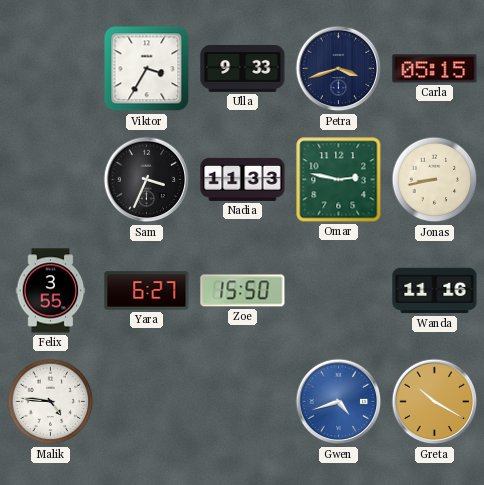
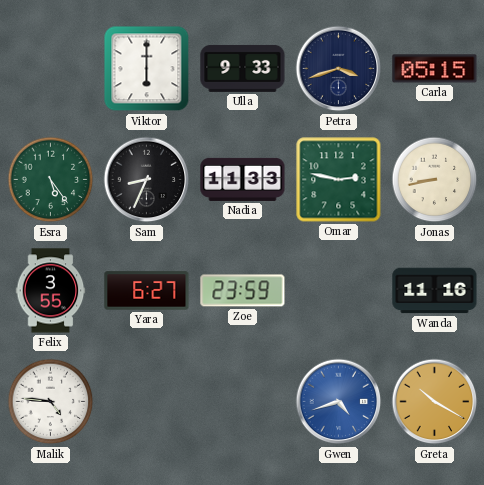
Viktor: 3:35 -> 6:00
Esra: none -> 5:24
Sam: 3:34 -> 8:34
Zoe: 15:50 -> 23:59
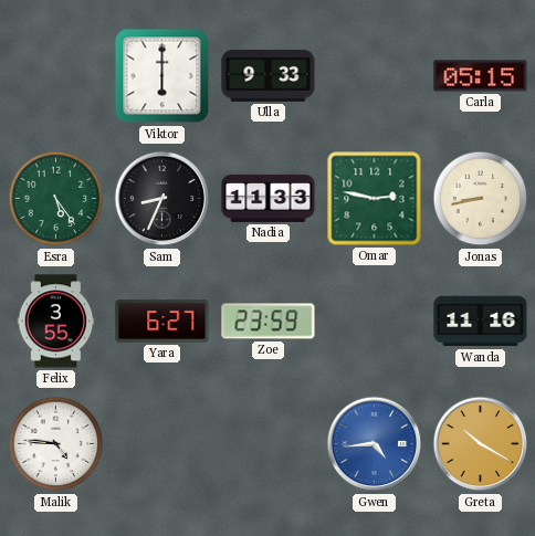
Petra: 3:42 -> none
Gwen: 4:42 -> 4:44
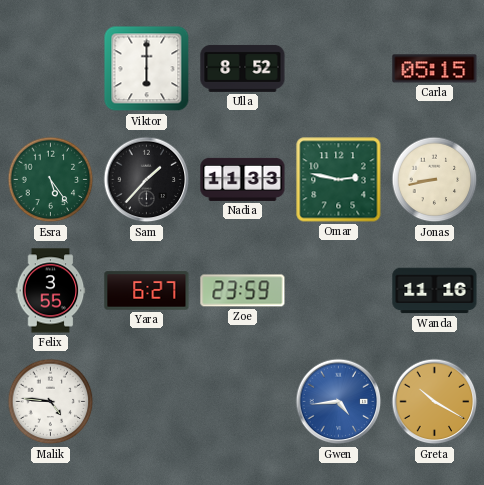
Ulla: 9:33 -> 8:52
Sam: 8:34 -> 1:37
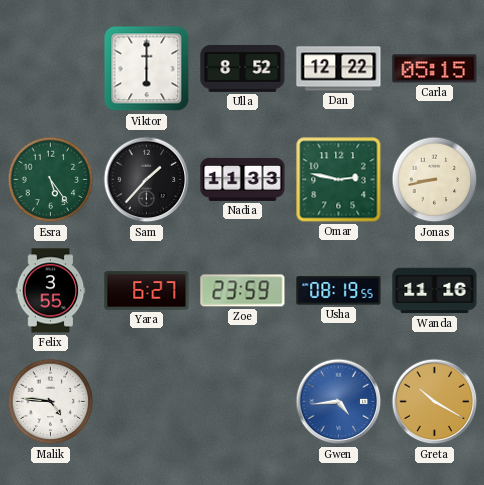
Dan: none -> 12:22
Usha: none -> 08:19
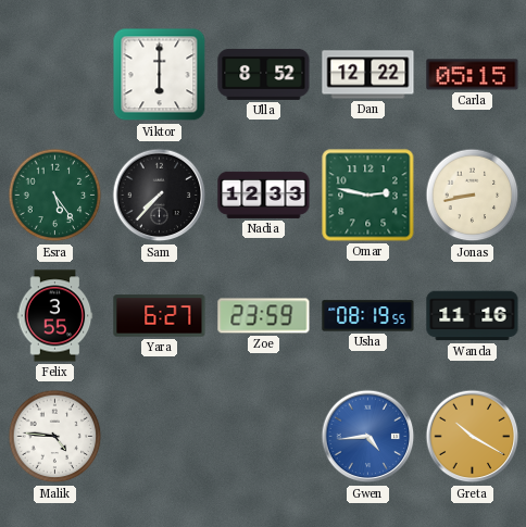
Sam: 1:37 -> 7:37
Nadia: 11:33 -> 12:33
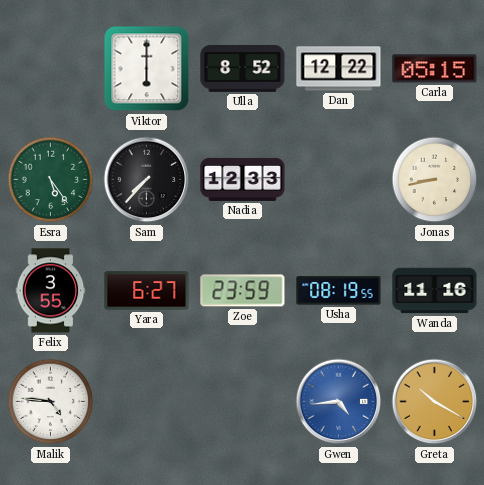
Omar: 2:47 -> none
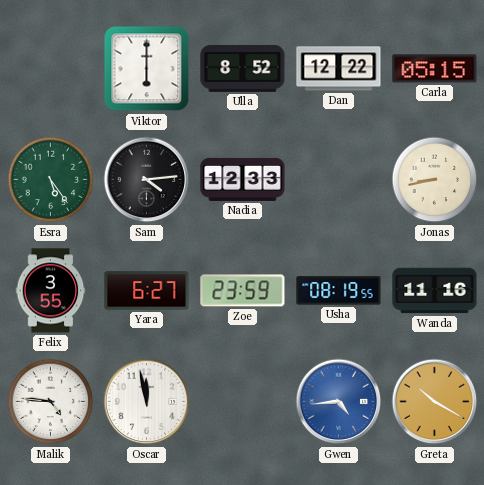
Sam: 7:37 -> 4:14
Oscar: none -> 11:58
